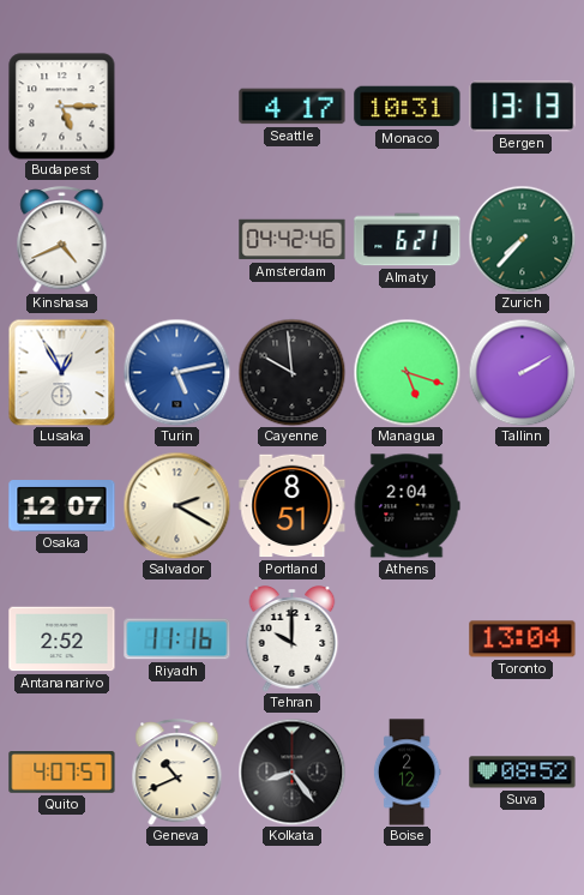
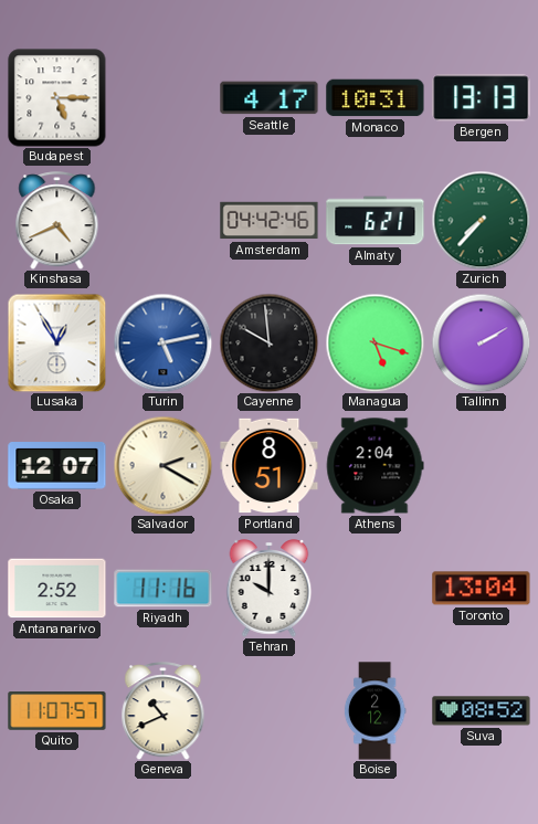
Quito: 4:07 -> 11:07
Kolkata: 8:24 -> none
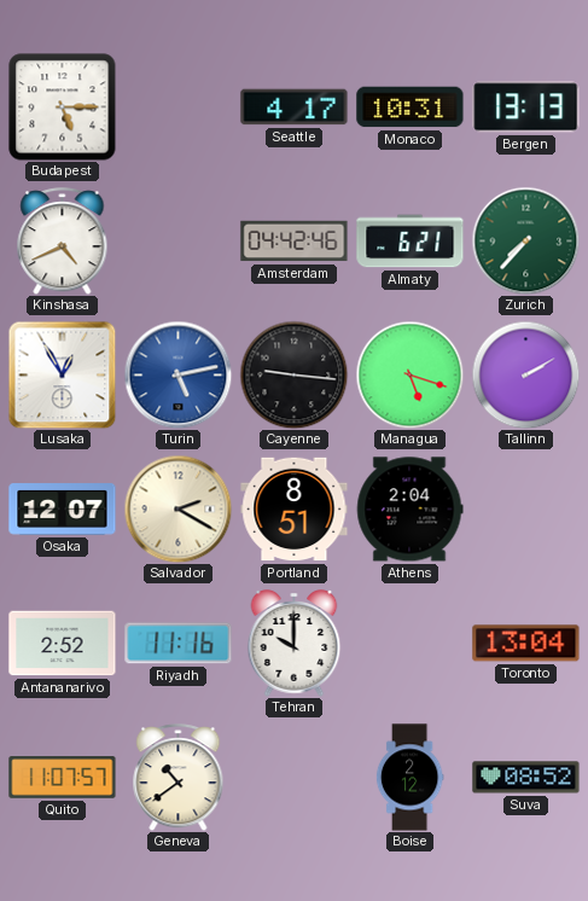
Cayenne: 9:59 -> 9:16
Geneva: 10:41 -> 10:39
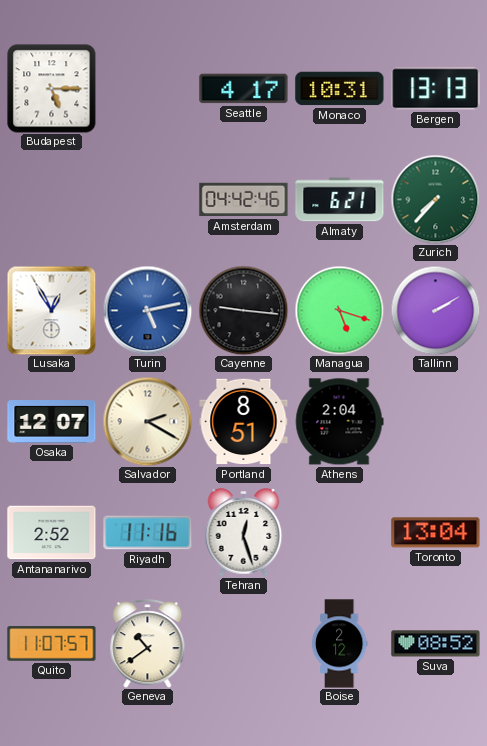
Kinshasa: 4:41 -> none
Tehran: 10:00 -> 12:27
